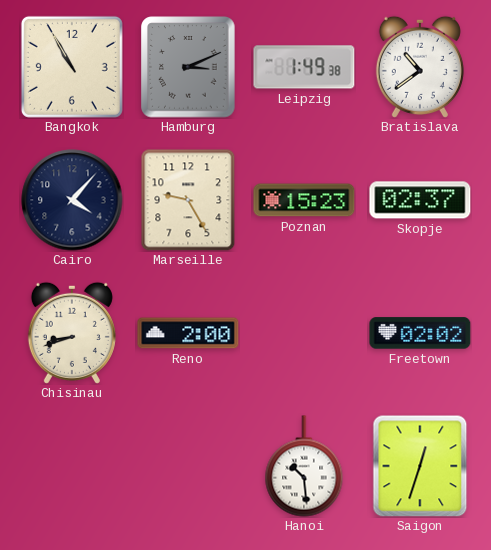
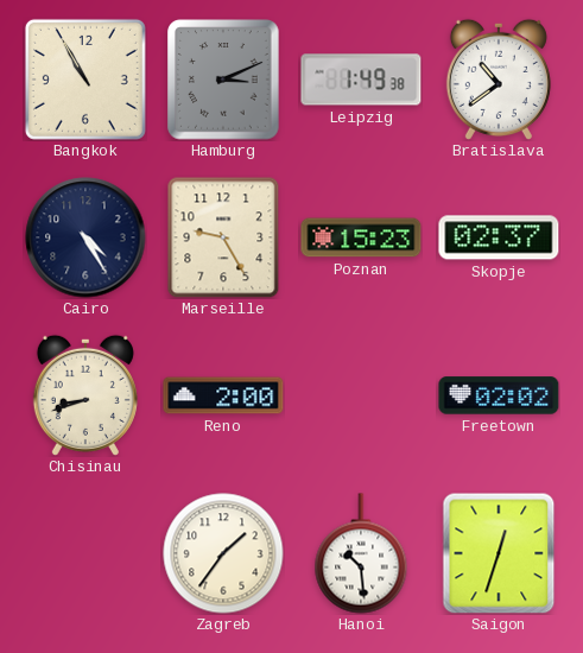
Cairo: 4:07 -> 4:25
Zagreb: none -> 1:36
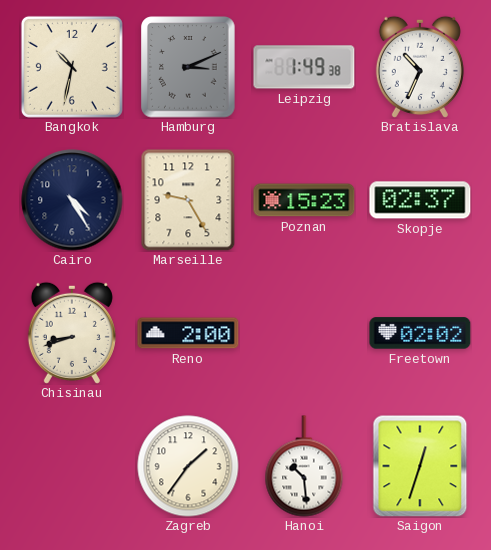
Bangkok: 10:55 -> 10:32
Bratislava: 10:39 -> 10:34
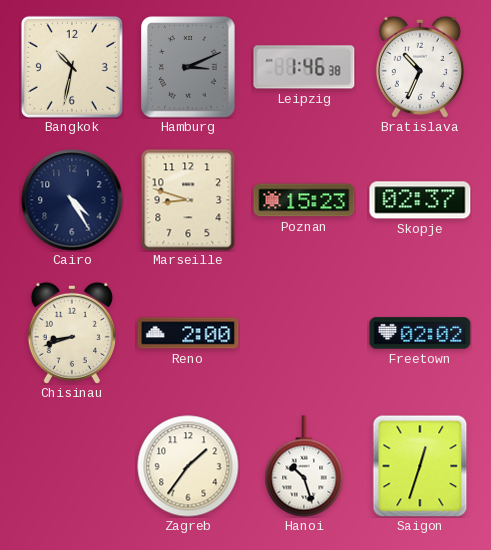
Leipzig: 1:49 -> 1:46
Marseille: 9:25 -> 8:48
Hanoi: 10:29 -> 10:27
